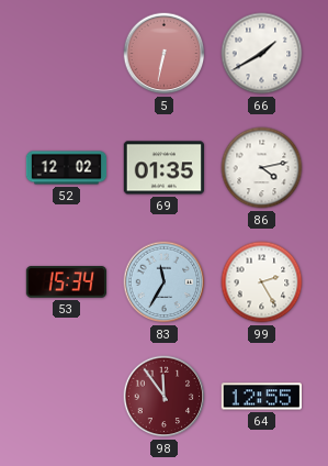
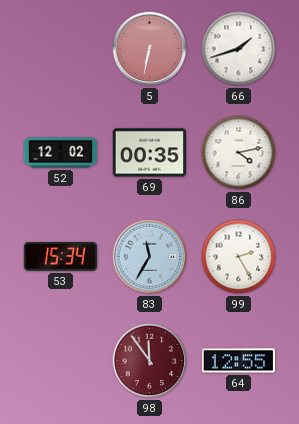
66: 1:40 -> 1:42
69: 01:35 -> 00:35
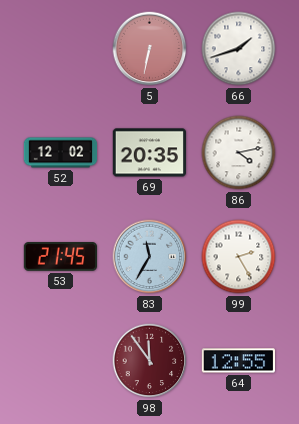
69: 00:35 -> 20:35
53: 15:34 -> 21:45
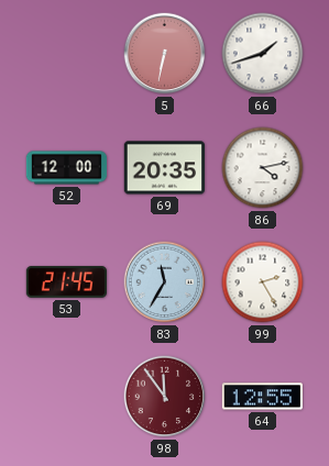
52: 12:02 -> 12:00
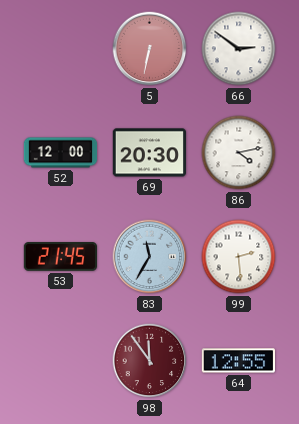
66: 1:42 -> 2:51
69: 20:35 -> 20:30
99: 2:25 -> 2:29
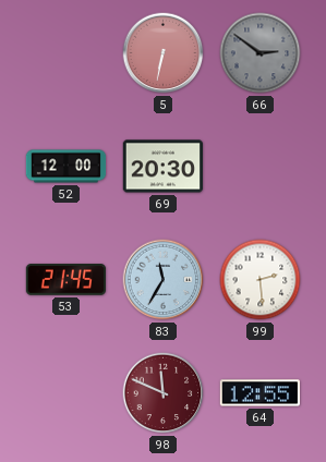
66 dial: white -> grey
86: 4:13 -> none
98: 11:54 -> 11:49
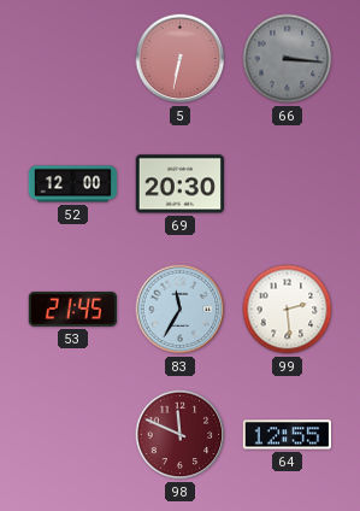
66: 2:51 -> 3:16
